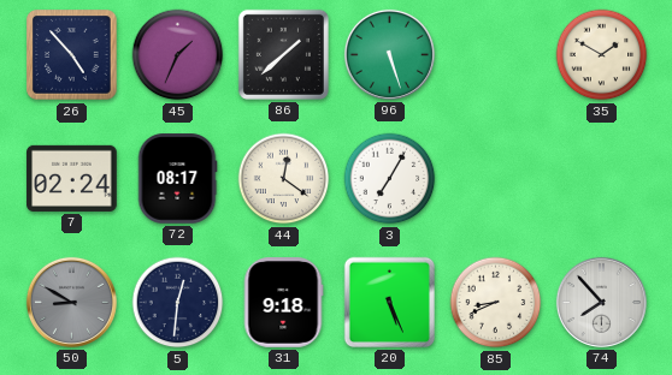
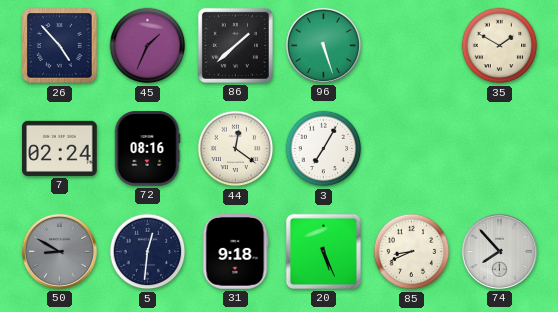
72: 08:17 -> 08:16
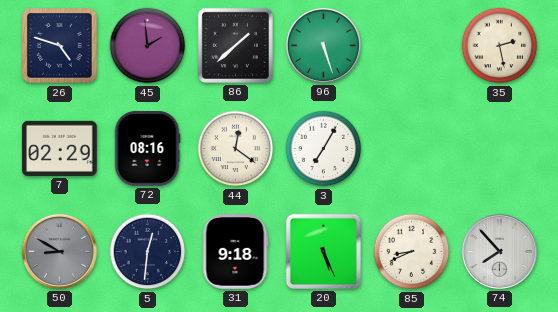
26: 4:53 -> 4:48
45: 1:34 -> 1:59
35: 1:50 -> 2:28
7: 02:24 -> 02:29
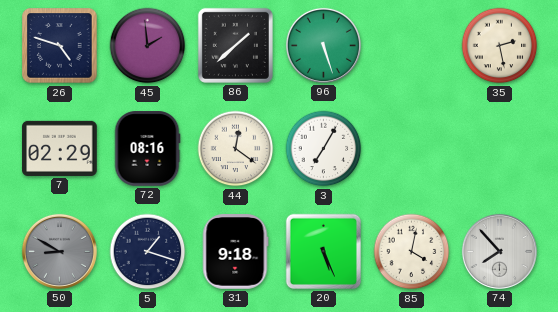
5: 12:31 -> 1:18
85: 8:41 -> 4:02
